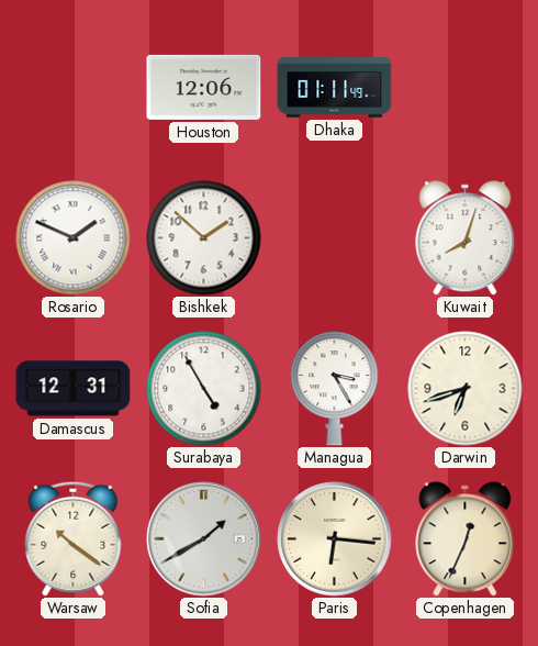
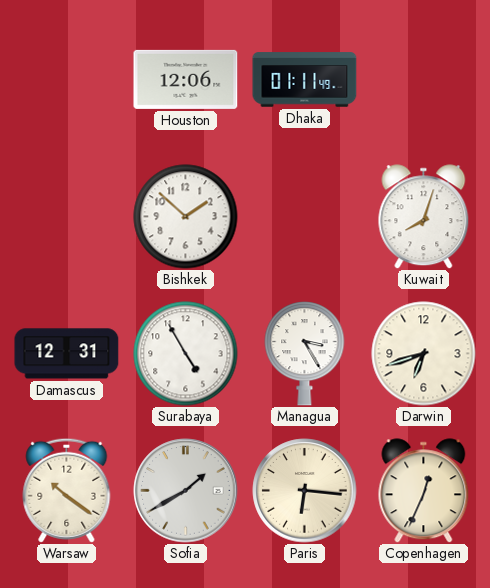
Rosario: 1:49 -> none
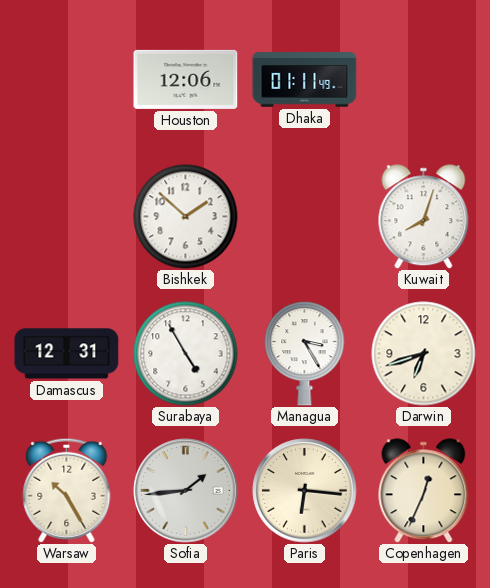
Warsaw: 10:21 -> 10:25
Sofia: 1:40 -> 1:44
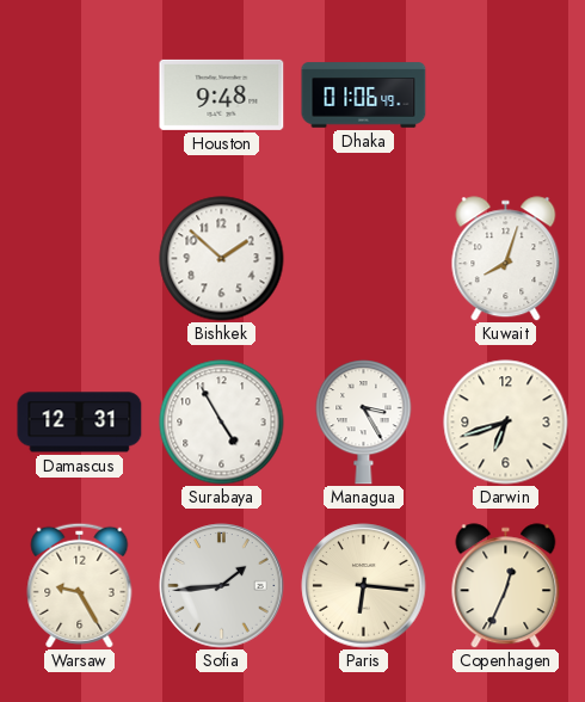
Houston: 12:06 -> 9:48
Dhaka: 01:11 -> 01:06
Warsaw: 10:25 -> 9:25
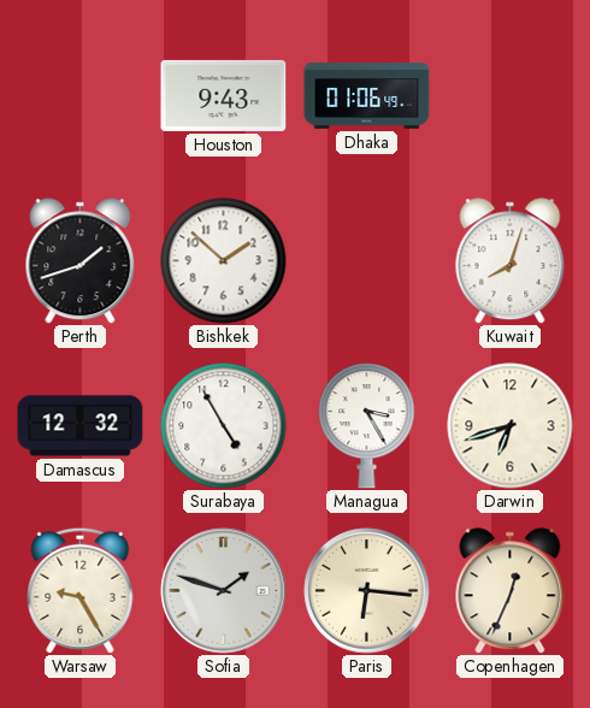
Houston: 9:48 -> 9:43
Perth: none -> 1:42
Damascus: 12:31 -> 12:32
Sofia: 1:44 -> 1:48
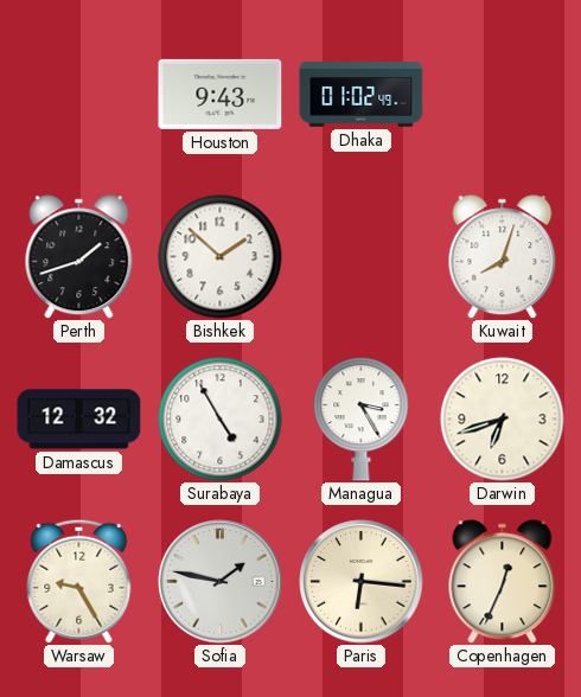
Dhaka: 01:06 -> 01:02
Sofia: 1:48 -> 1:47
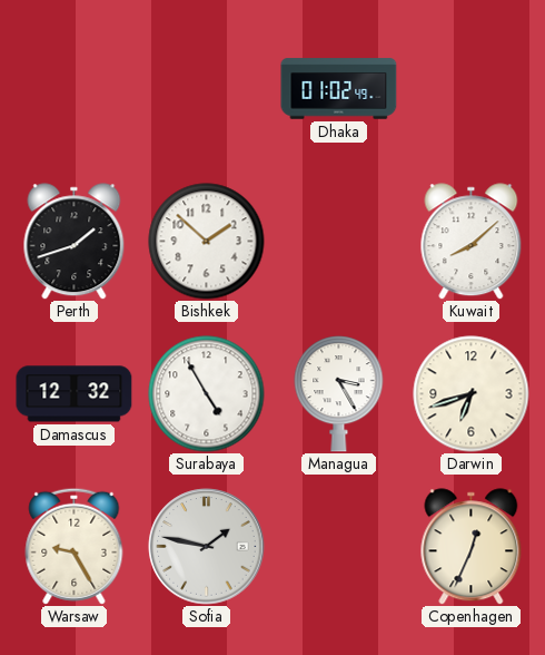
Houston: 9:43 -> none
Kuwait: 8:03 -> 8:08
Paris: 6:16 -> none
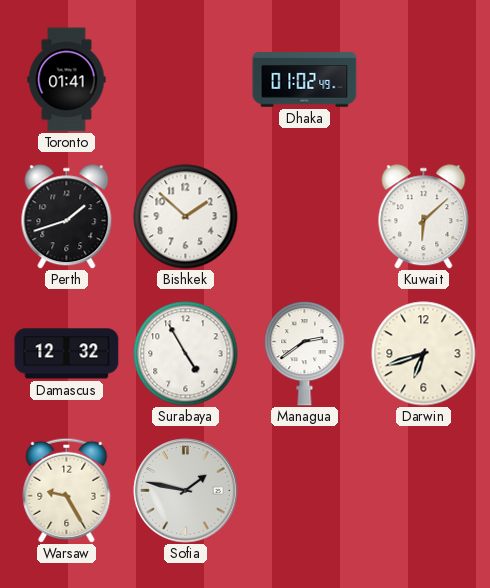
Toronto: none -> 01:41
Kuwait: 8:08 -> 6:08
Managua: 3:25 -> 2:39
Copenhagen: 12:34 -> none
